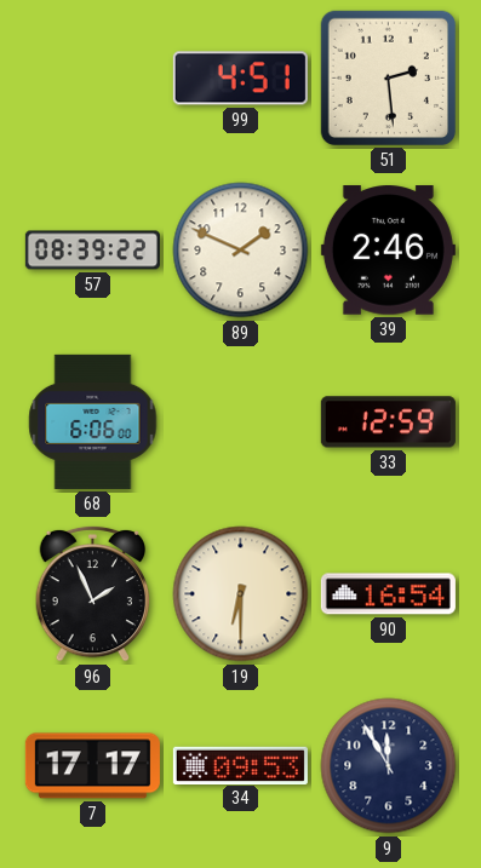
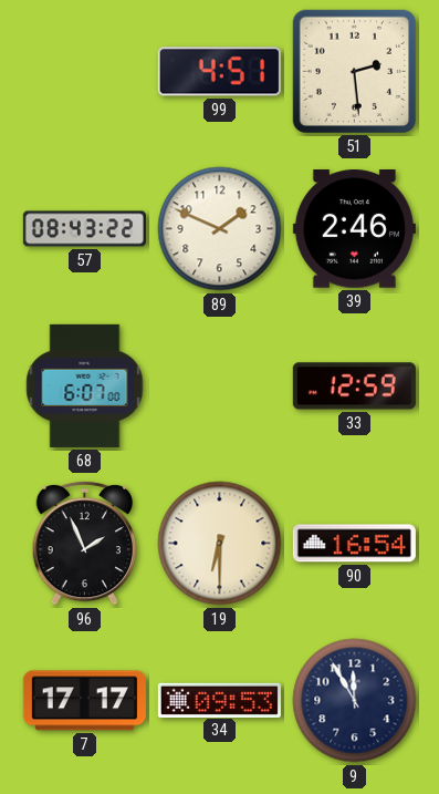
57: 08:39 -> 08:43
68: 6:06 -> 6:07
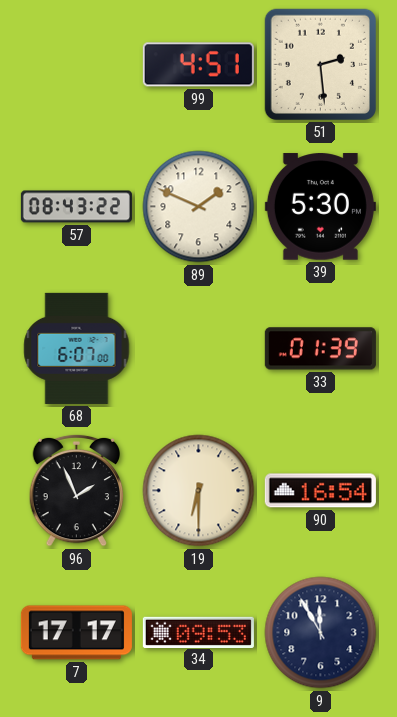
39: 2:46 -> 5:30
33: 12:59 -> 01:39
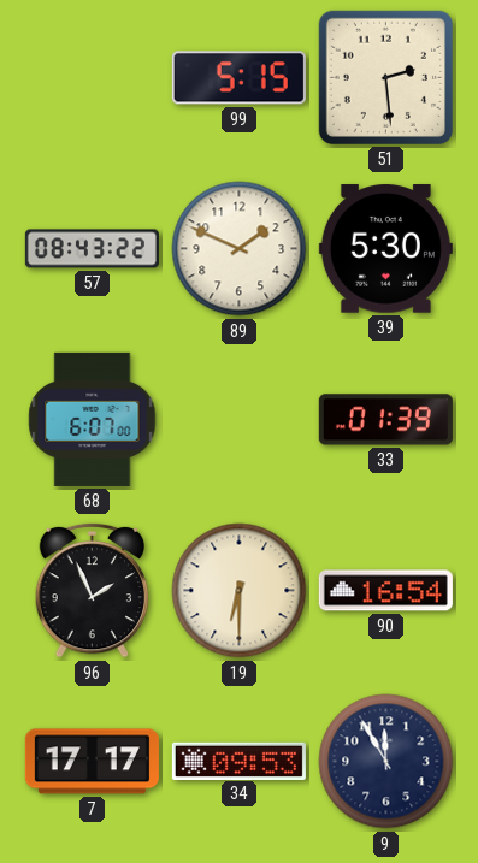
99: 4:51 -> 5:15
